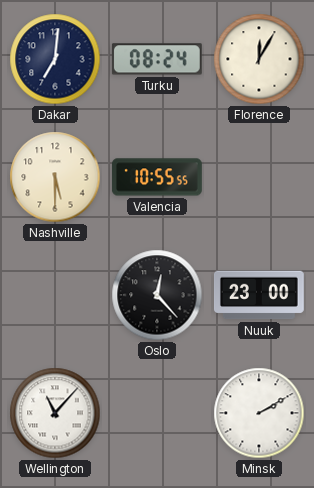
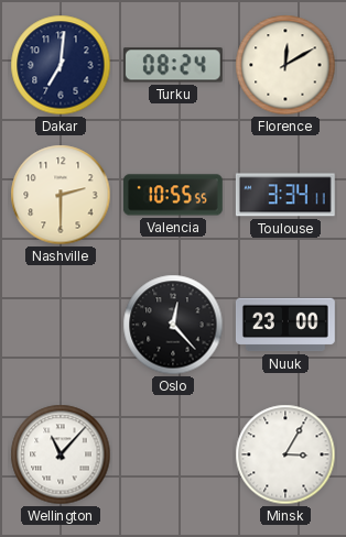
Florence: 12:05 -> 12:10
Nashville: 5:30 -> 2:30
Toulouse: none -> 3:34
Minsk: 2:10 -> 3:05
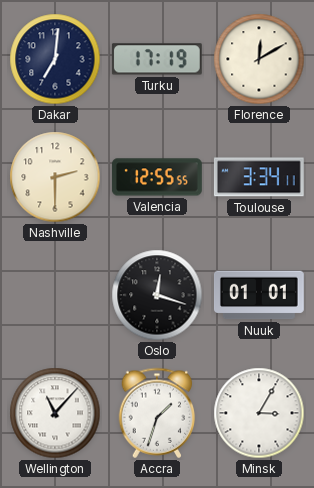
Turku: 08:24 -> 17:19
Valencia: 10:55 -> 12:55
Oslo: 12:23 -> 12:18
Nuuk: 23:00 -> 01:01
Accra: none -> 1:33
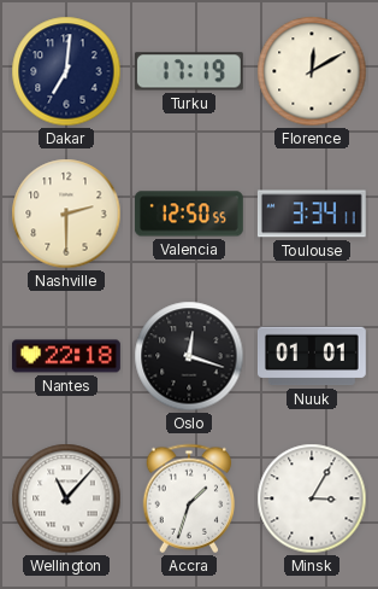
Valencia: 12:55 -> 12:50
Nantes: none -> 22:18
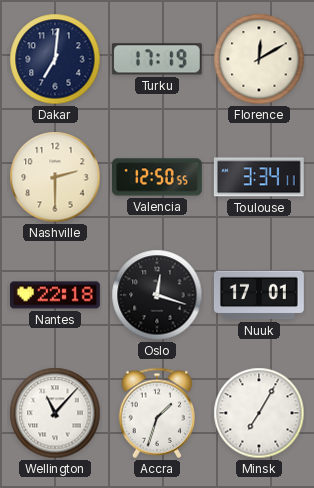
Nuuk: 01:01 -> 17:01
Minsk: 3:05 -> 7:05
